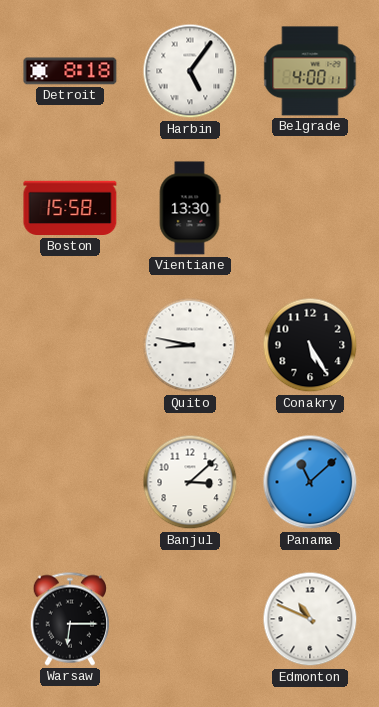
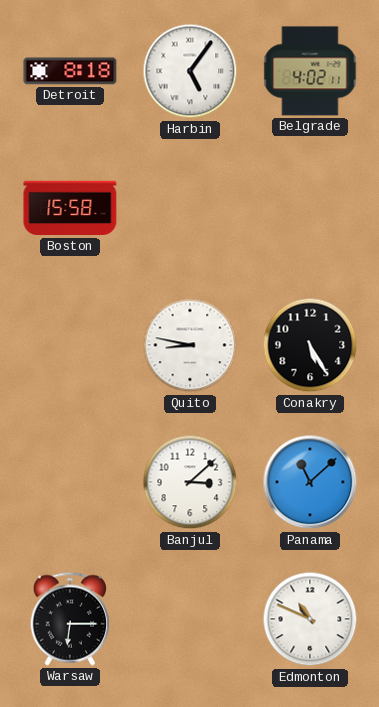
Belgrade: 4:00 -> 4:02
Vientiane: 13:30 -> none
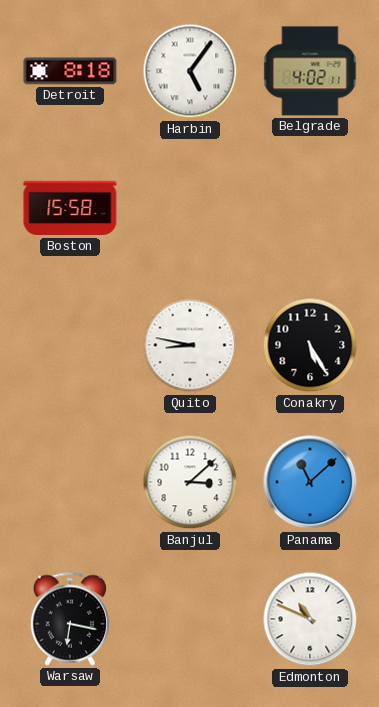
Warsaw: 6:15 -> 6:17
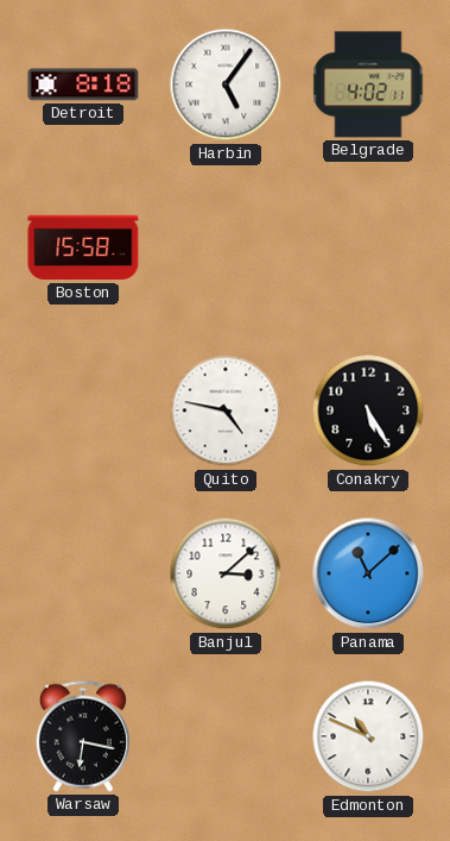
Quito: 8:47 -> 4:47
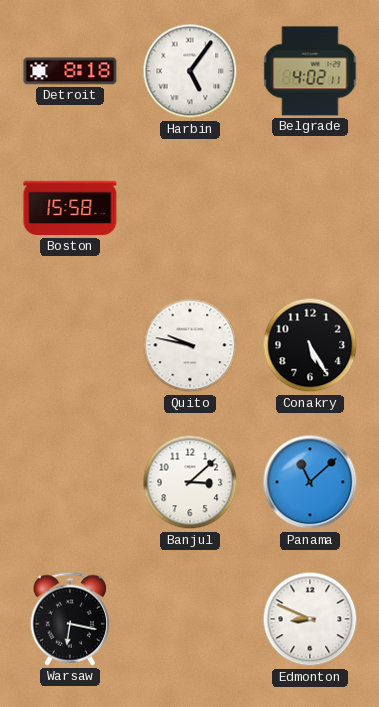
Quito: 4:47 -> 9:47
Edmonton: 10:49 -> 8:49
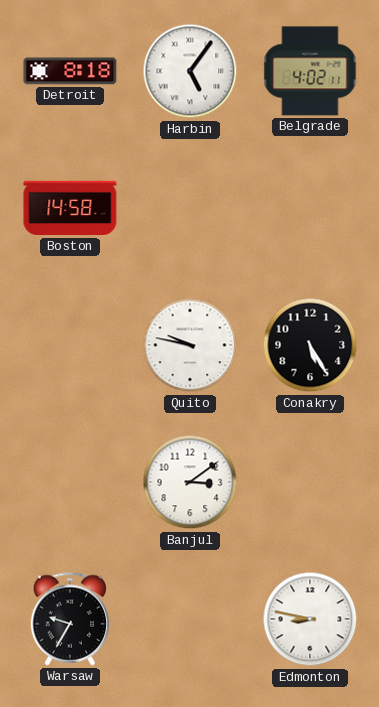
Boston: 15:58 -> 14:58
Banjul: 3:08 -> 3:09
Panama: 11:08 -> none
Warsaw: 6:17 -> 9:35
Edmonton: 8:49 -> 8:47
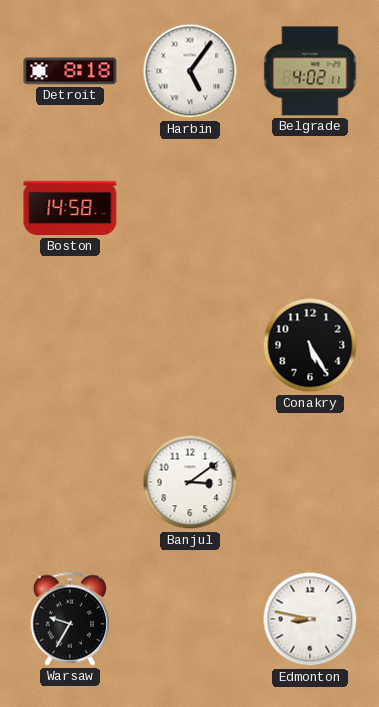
Quito: 9:47 -> none
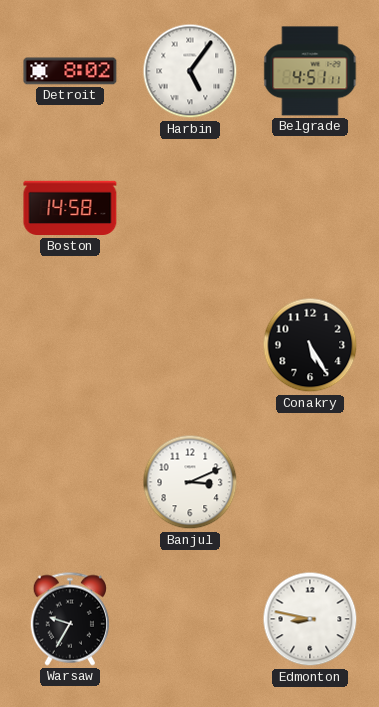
Detroit: 8:18 -> 8:02
Belgrade: 4:02 -> 4:51
Banjul: 3:09 -> 3:11
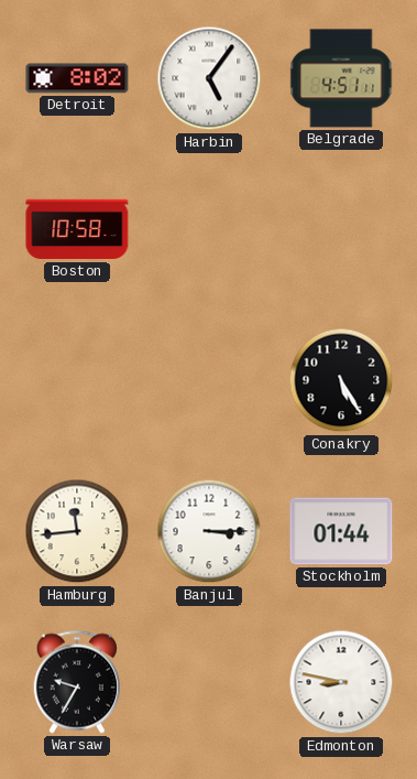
Boston: 14:58 -> 10:58
Hamburg: none -> 11:44
Banjul: 3:11 -> 3:15
Stockholm: none -> 01:44
